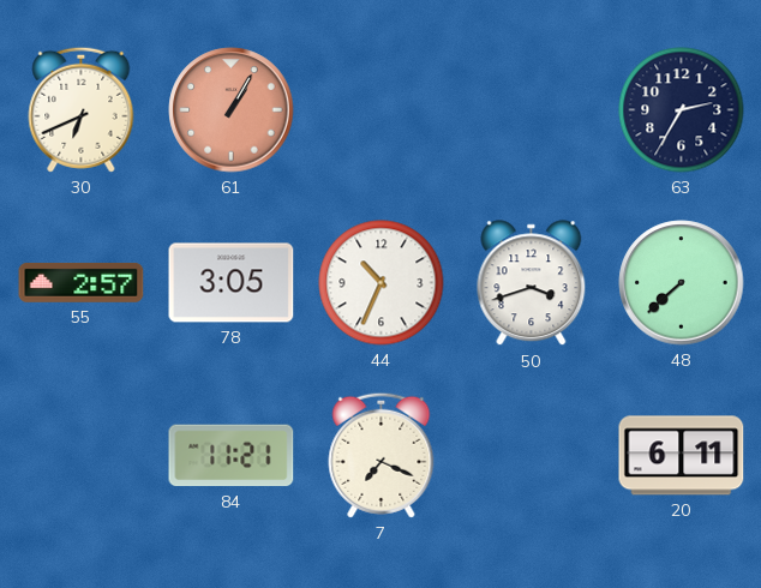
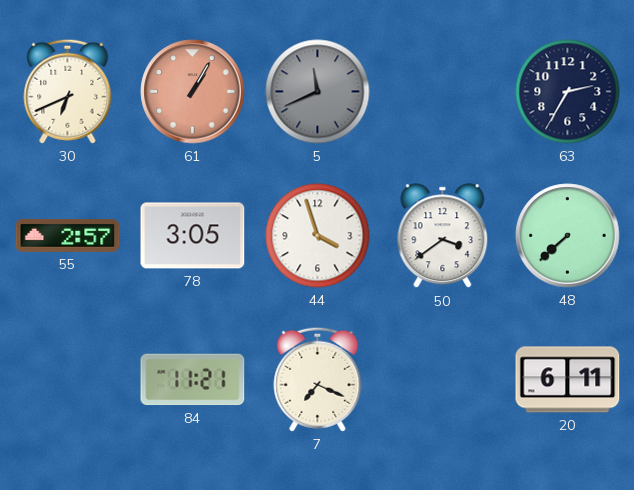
5: none -> 11:41
44: 10:34 -> 3:57
50: 3:42 -> 3:39
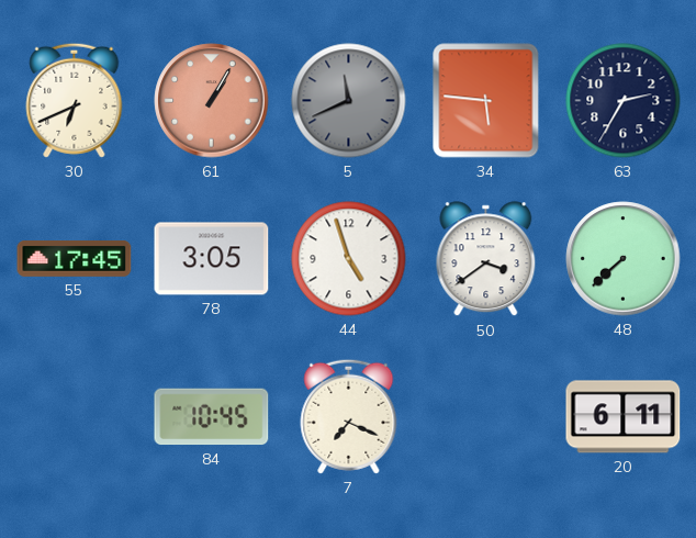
34: none -> 5:46
55: 2:57 -> 17:45
44: 3:57 -> 4:57
84: 11:21 -> 10:45
